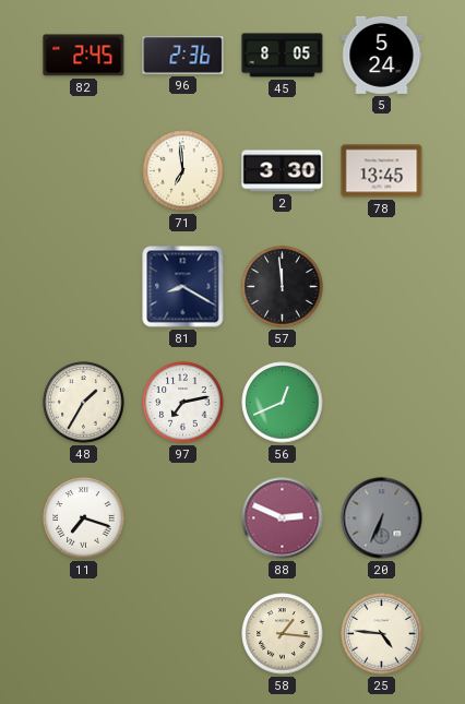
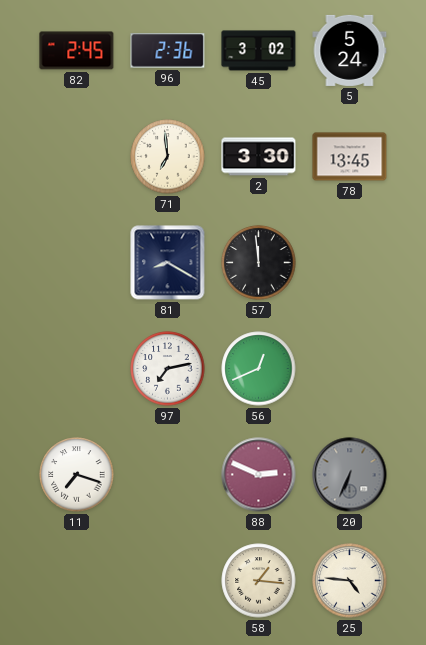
45: 8:05 -> 3:02
48: 1:35 -> none
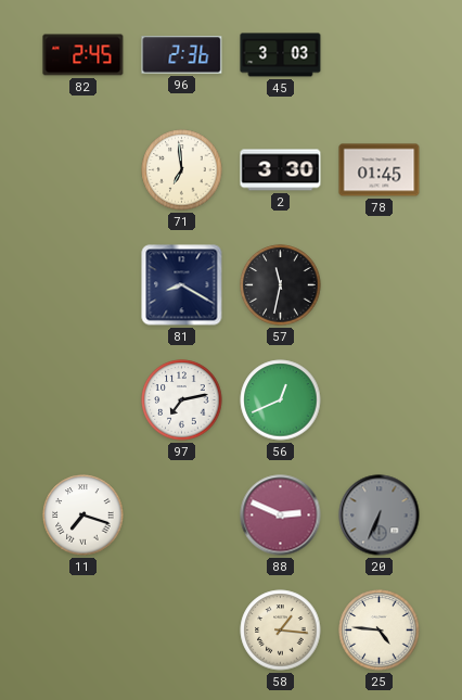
45: 3:02 -> 3:03
5: 5:24 -> none
78: 13:45 -> 01:45
57: 11:59 -> 11:32
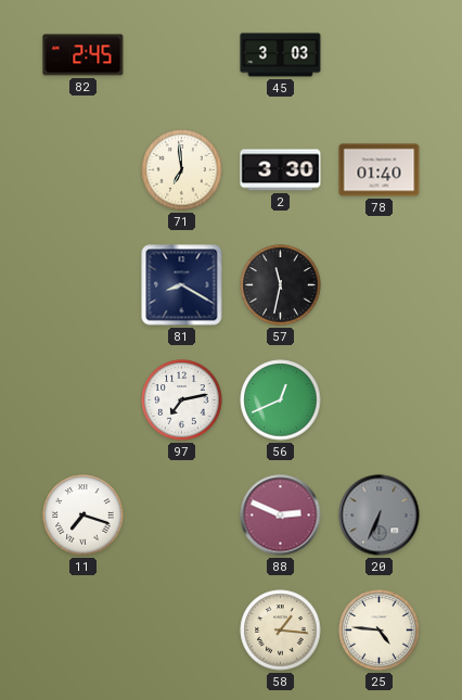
96: 2:36 -> none
78: 01:45 -> 01:40
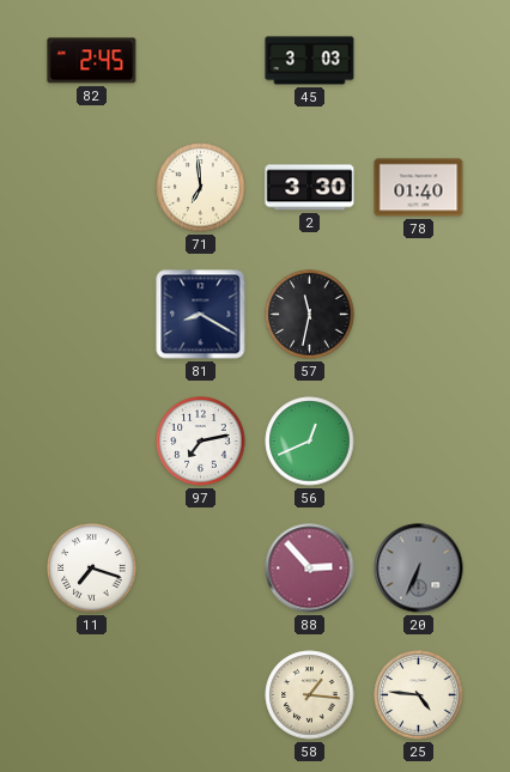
88: 2:49 -> 2:53
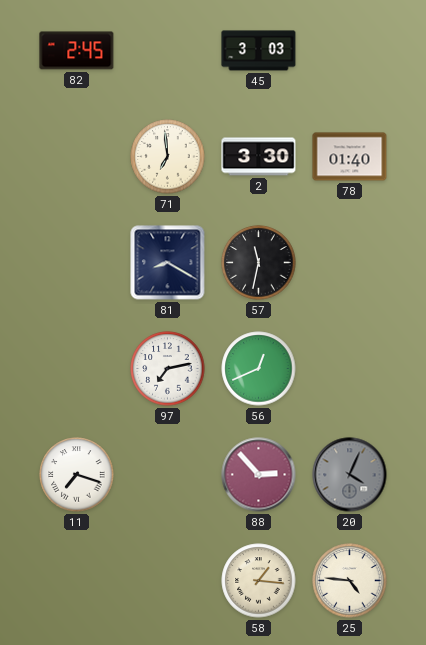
20: 6:34 -> 4:04
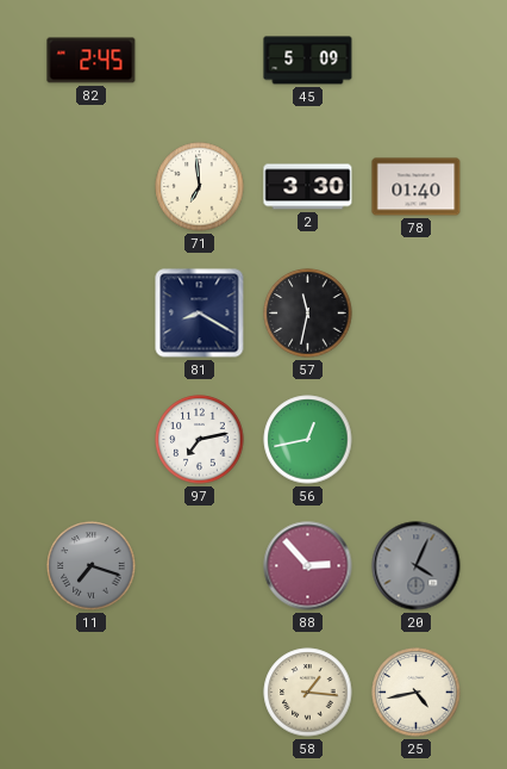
45: 3:03 -> 5:09
56: 12:41 -> 12:43
11 dial: white -> grey
25: 4:46 -> 4:43
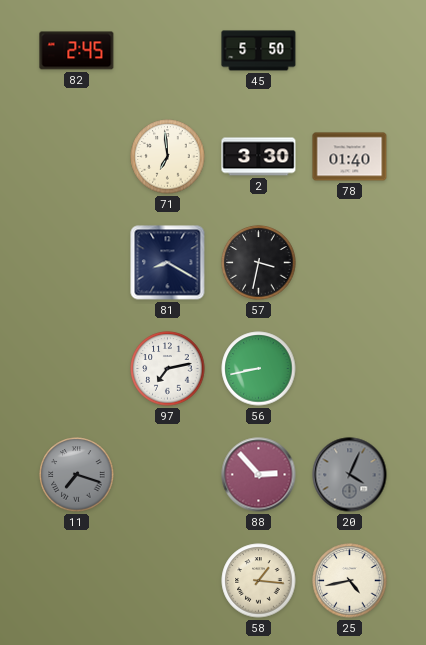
45: 5:09 -> 5:50
57: 11:32 -> 3:32
56: 12:43 -> 8:43
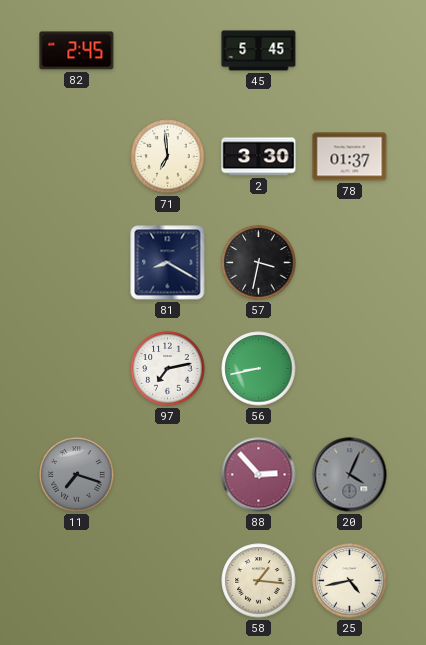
45: 5:50 -> 5:45
78: 01:40 -> 01:37
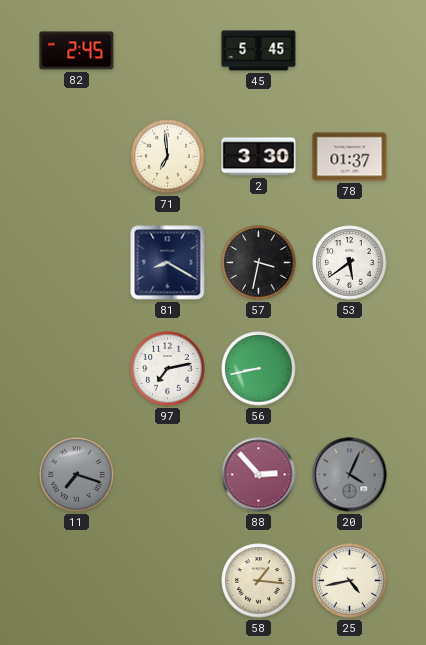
53: none -> 5:39
